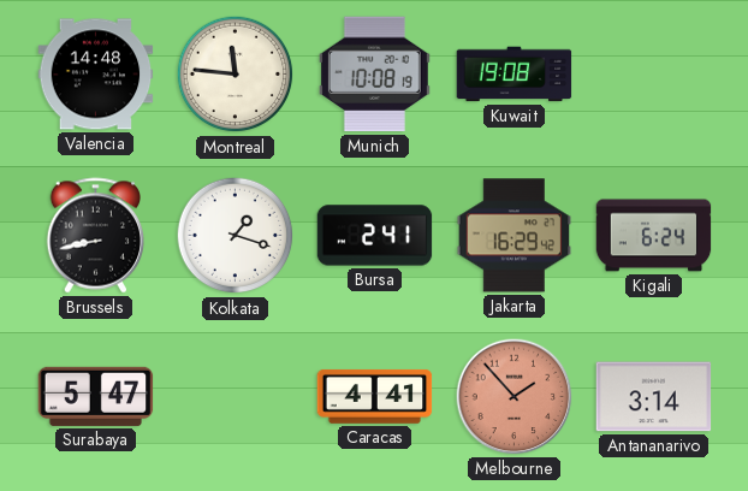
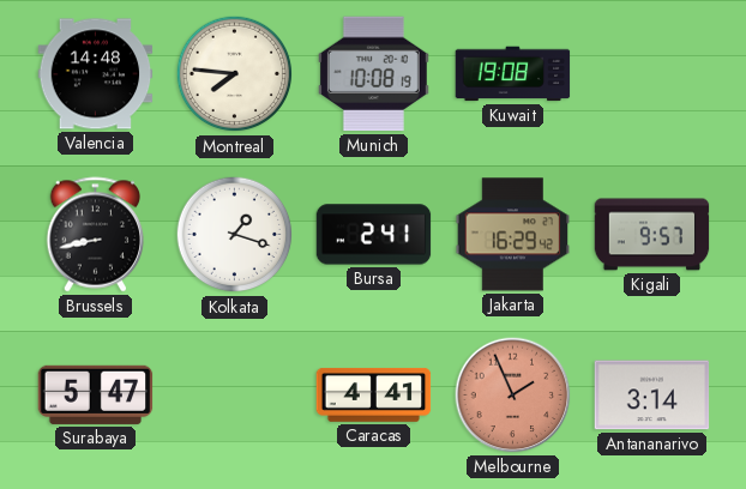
Montreal: 11:46 -> 7:46
Kigali: 6:24 -> 9:57
Melbourne: 1:53 -> 1:56
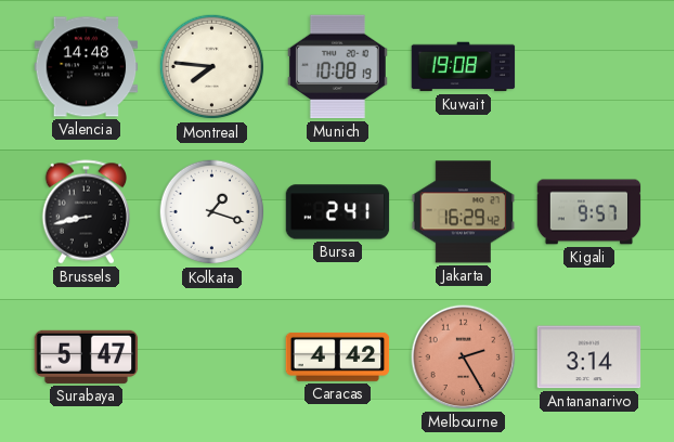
Caracas: 4:41 -> 4:42
Melbourne: 1:56 -> 2:25
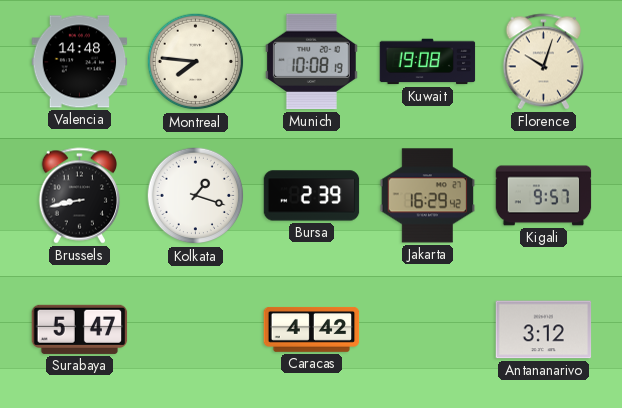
Florence: none -> 10:03
Bursa: 2:41 -> 2:39
Melbourne: 2:25 -> none
Antananarivo: 3:14 -> 3:12
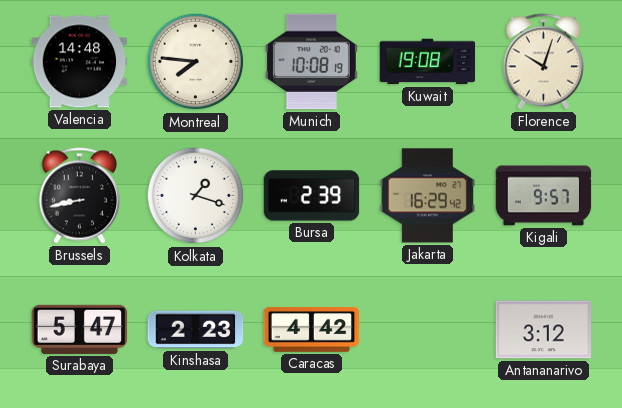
Kinshasa: none -> 2:23
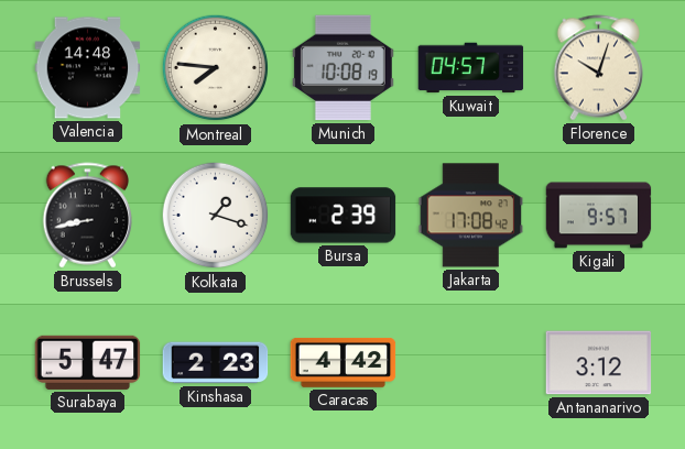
Kuwait: 19:08 -> 04:57
Jakarta: 16:29 -> 17:08
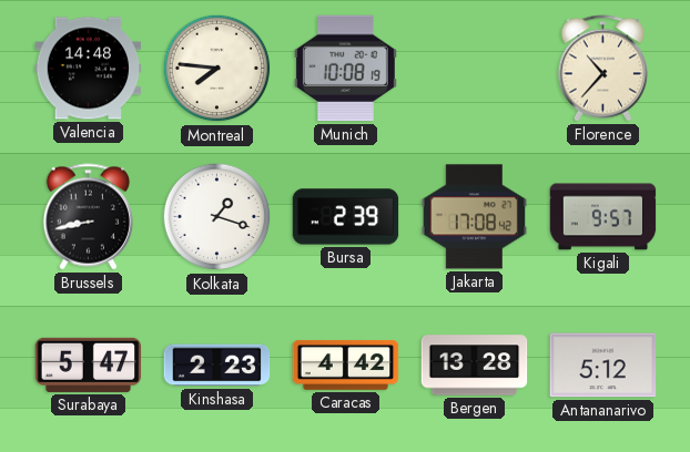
Kuwait: 04:57 -> none
Florence: 10:03 -> 10:37
Bergen: none -> 13:28
Antananarivo: 3:12 -> 5:12
